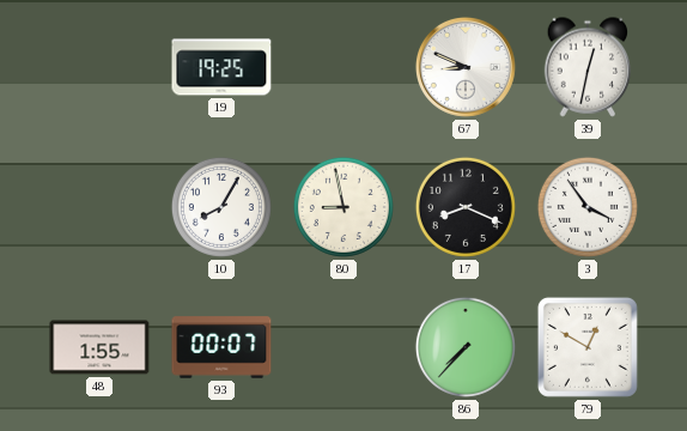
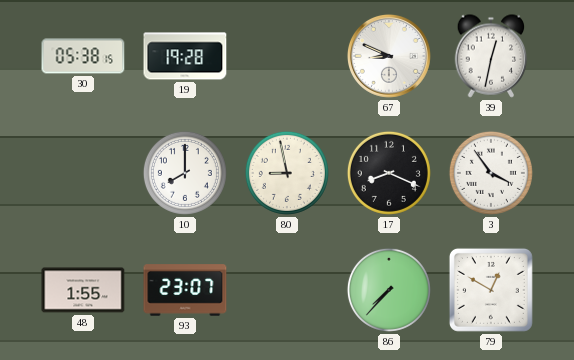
30: none -> 05:38
19: 19:25 -> 19:28
10: 8:05 -> 8:00
93: 00:07 -> 23:07
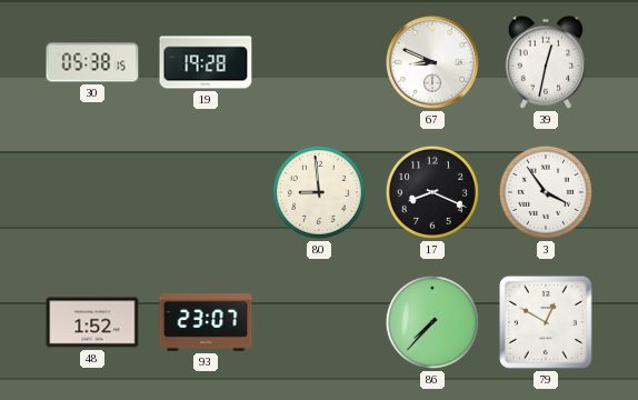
10: 8:00 -> none
80: 8:58 -> 8:59
48: 1:55 -> 1:52
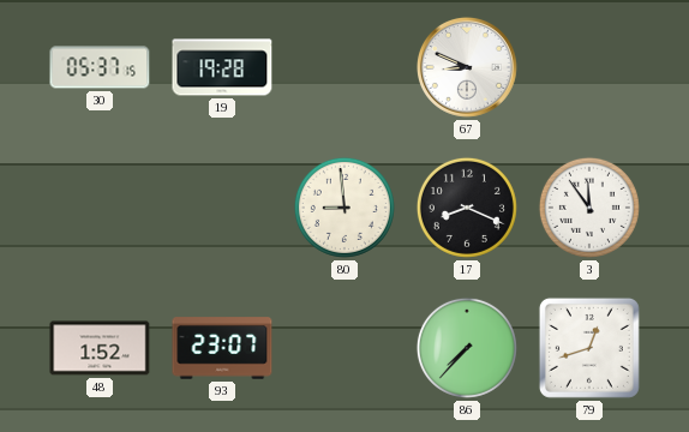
30: 05:38 -> 05:37
39: 12:32 -> none
3: 3:54 -> 11:54
79: 12:50 -> 12:42
